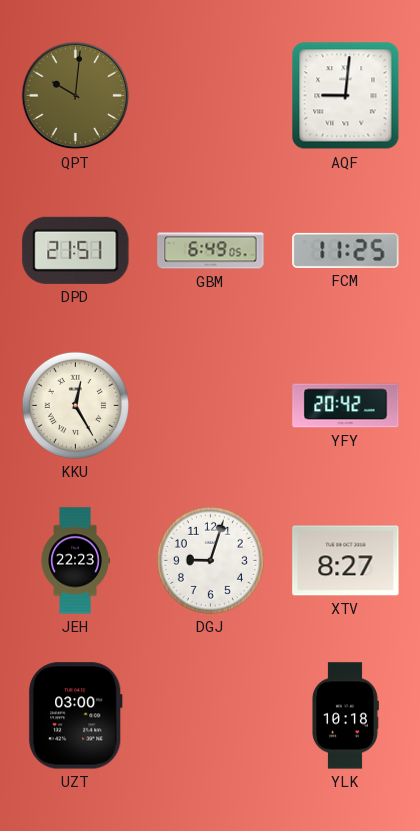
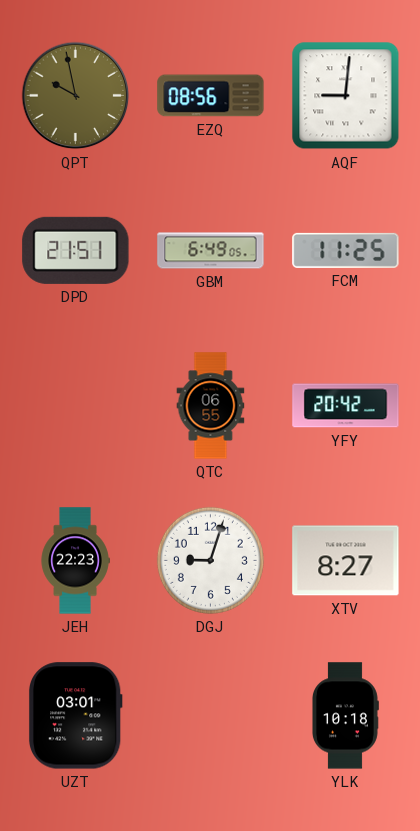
QPT: 10:01 -> 9:58
EZQ: none -> 08:56
KKU: 12:25 -> none
QTC: none -> 06:55
UZT: 03:00 -> 03:01
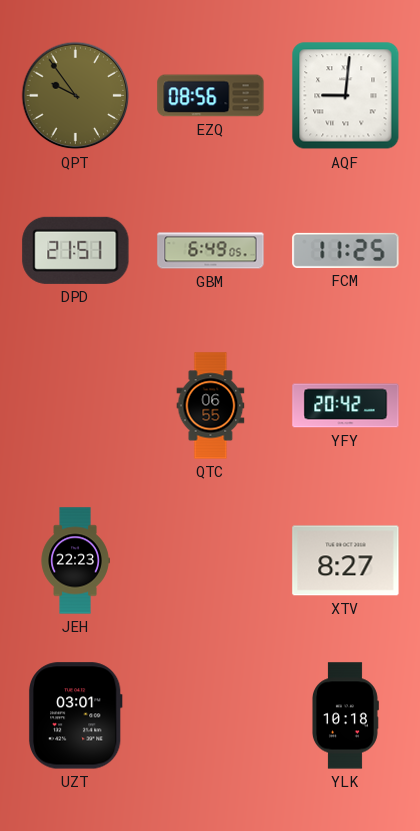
QPT: 9:58 -> 9:54
DGJ: 9:03 -> none
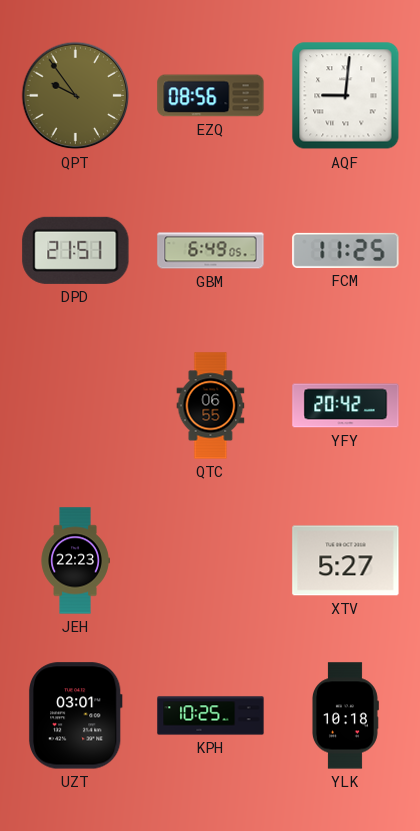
XTV: 8:27 -> 5:27
KPH: none -> 10:25
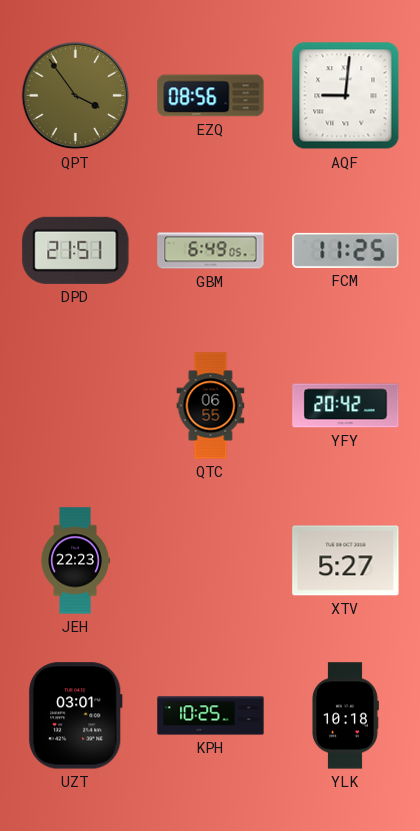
QPT: 9:54 -> 3:54
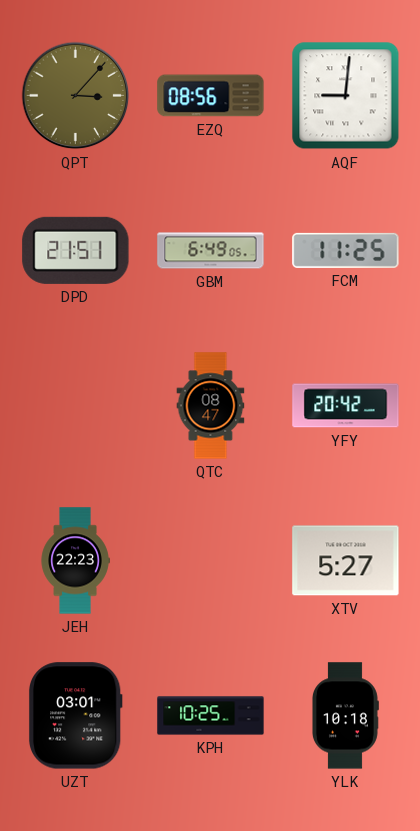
QPT: 3:54 -> 3:07
QTC: 06:55 -> 08:47
